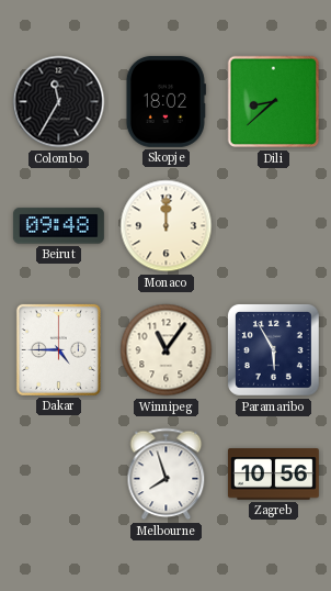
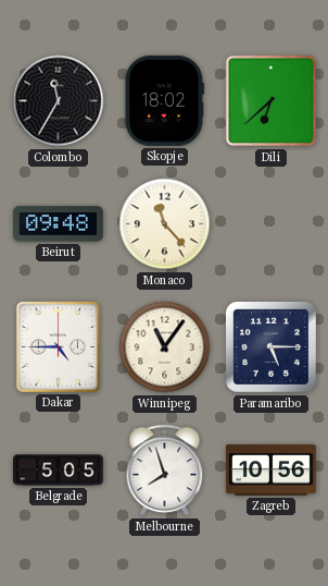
Dili: 8:38 -> 6:38
Monaco: 12:00 -> 11:23
Paramaribo: 5:55 -> 5:15
Belgrade: none -> 5:05
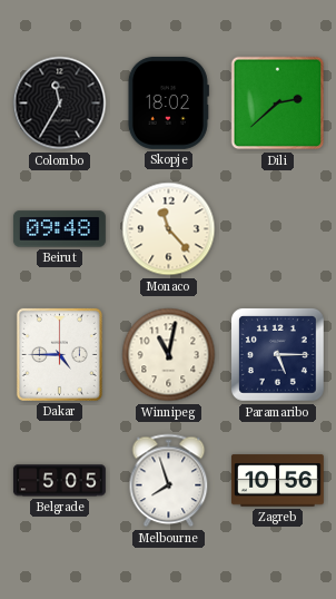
Dili: 6:38 -> 2:38
Winnipeg: 11:06 -> 11:02
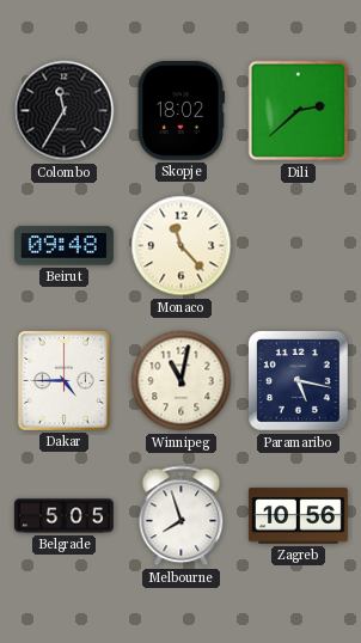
Paramaribo: 5:15 -> 5:17
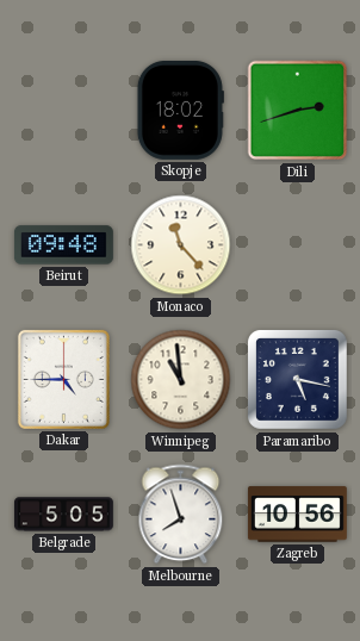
Colombo: 11:35 -> none
Dili: 2:38 -> 2:42
Winnipeg: 11:02 -> 10:59
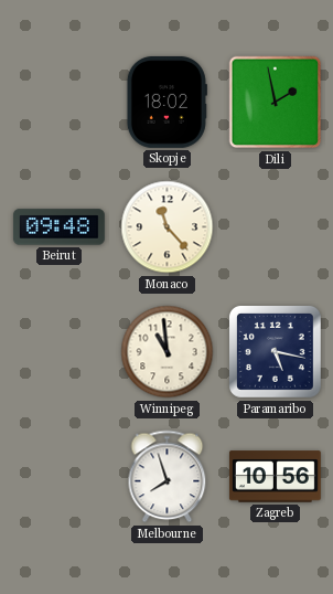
Dili: 2:42 -> 1:58
Dakar: 4:45 -> none
Belgrade: 5:05 -> none
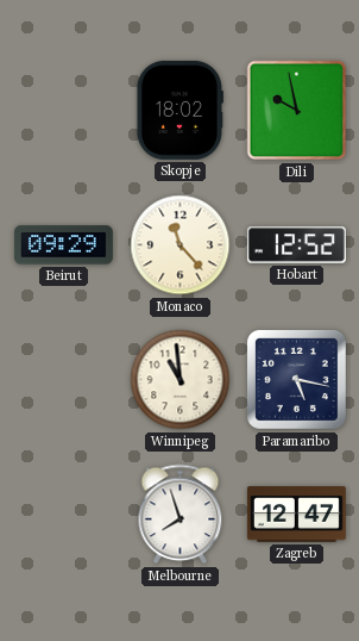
Dili: 1:58 -> 9:58
Beirut: 09:48 -> 09:29
Hobart: none -> 12:52
Zagreb: 10:56 -> 12:47
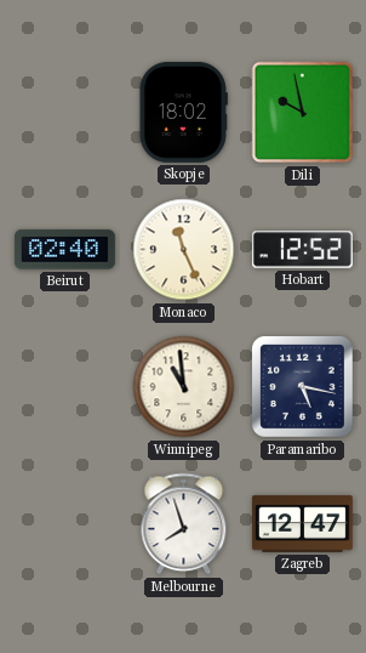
Beirut: 09:29 -> 02:40
Monaco: 11:23 -> 11:26
